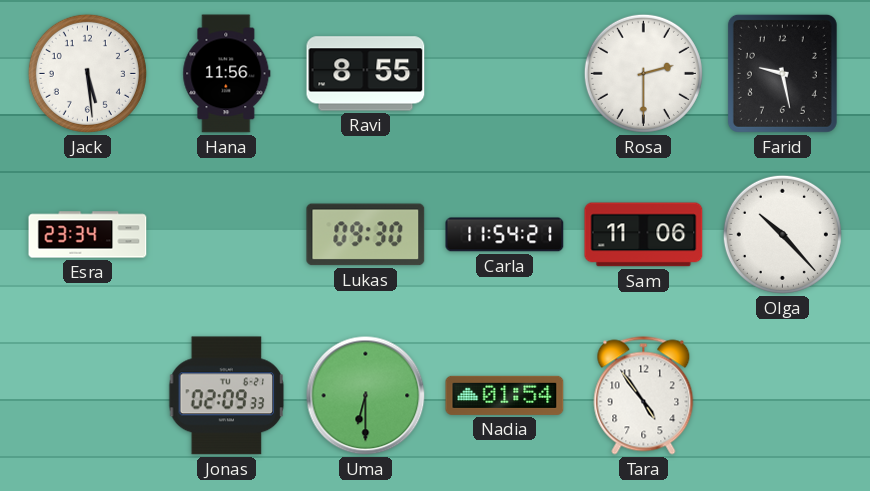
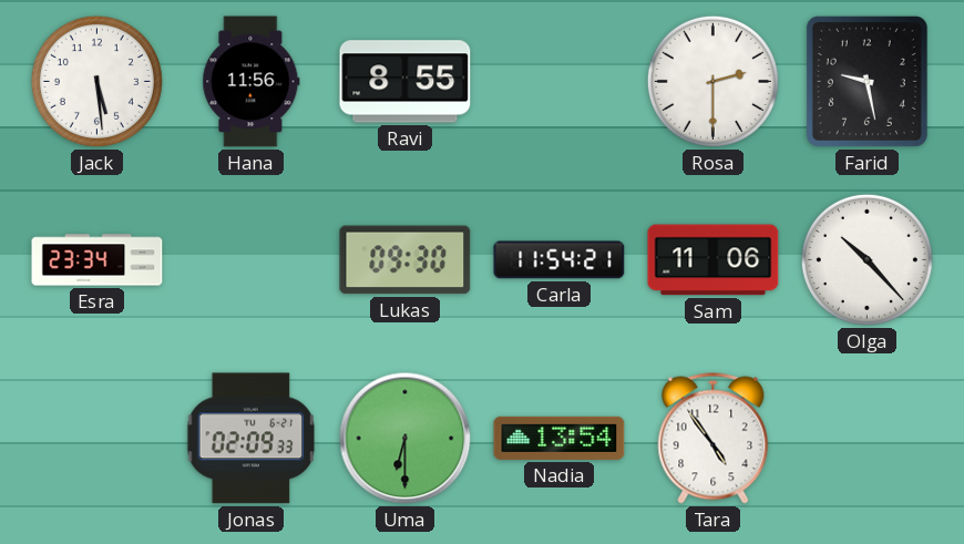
Nadia: 01:54 -> 13:54
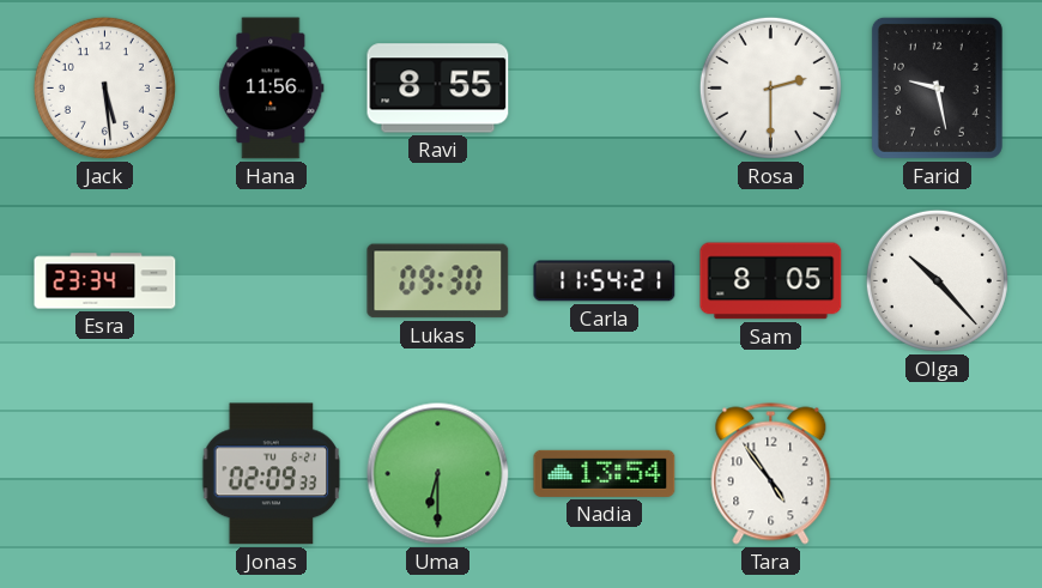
Sam: 11:06 -> 8:05
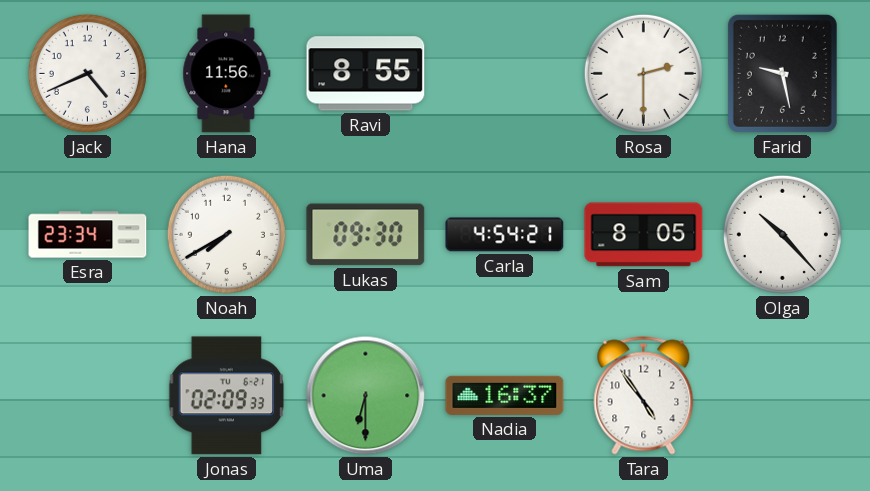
Jack: 5:29 -> 4:41
Noah: none -> 7:40
Carla: 11:54 -> 4:54
Nadia: 13:54 -> 16:37
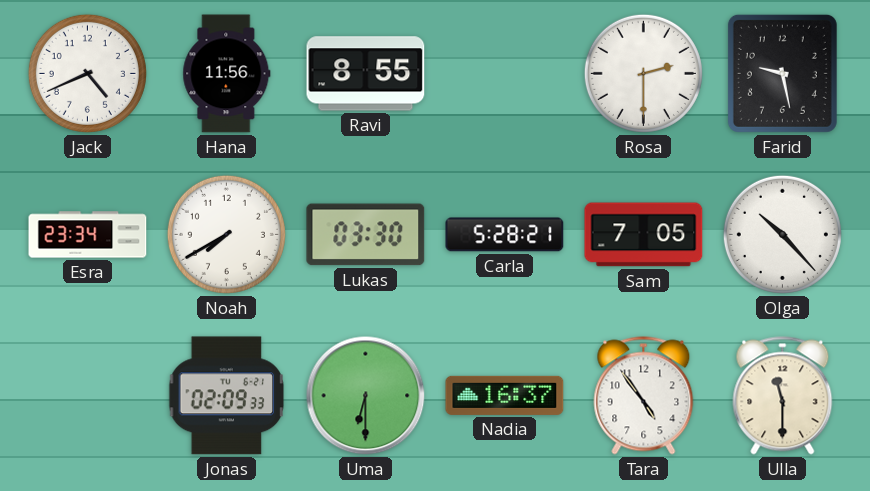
Lukas: 09:30 -> 03:30
Carla: 4:54 -> 5:28
Sam: 8:05 -> 7:05
Ulla: none -> 11:30
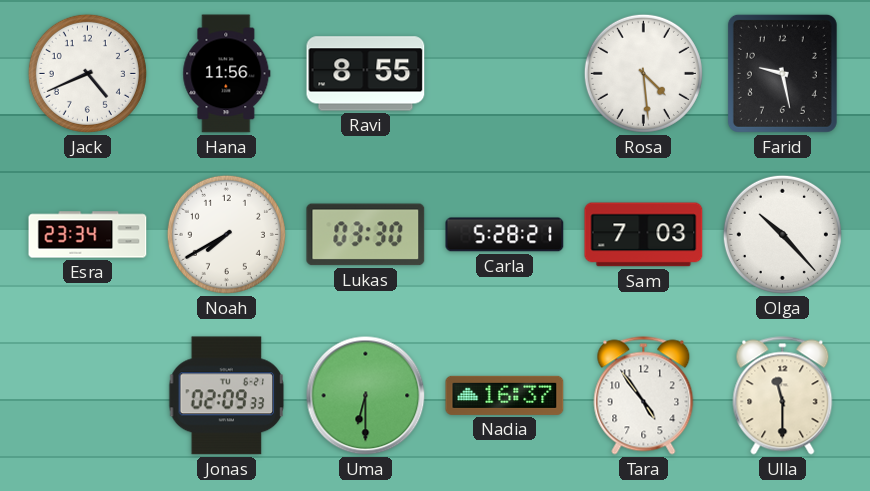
Rosa: 2:30 -> 4:29
Sam: 7:05 -> 7:03
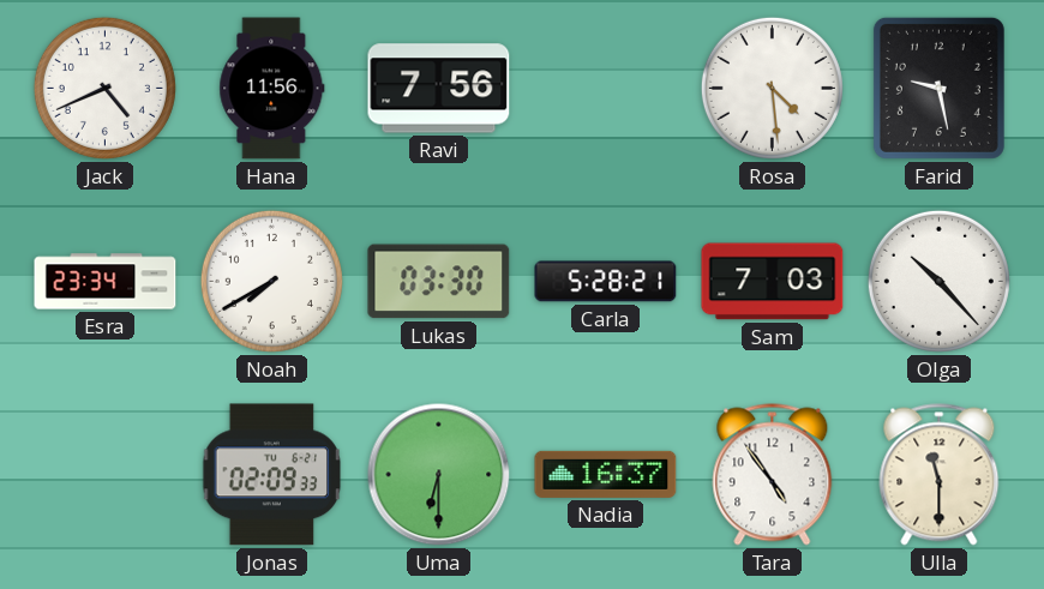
Ravi: 8:55 -> 7:56
